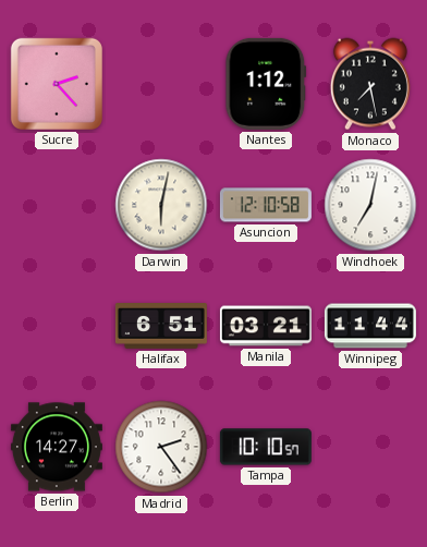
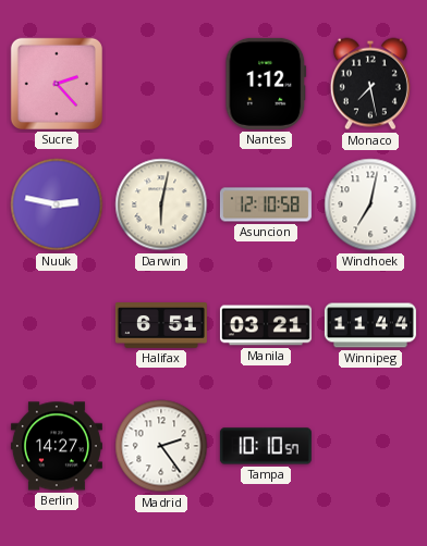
Nuuk: none -> 2:47
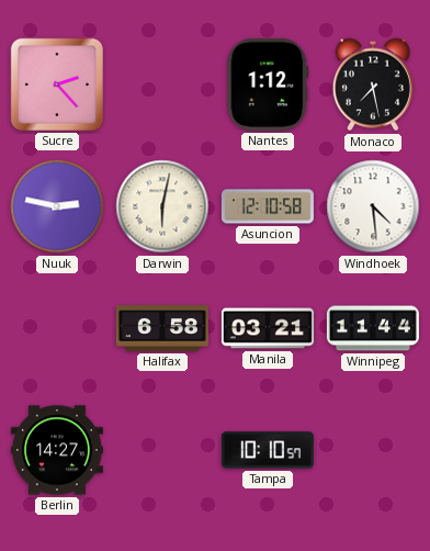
Windhoek: 7:02 -> 4:29
Halifax: 6:51 -> 6:58
Madrid: 2:24 -> none
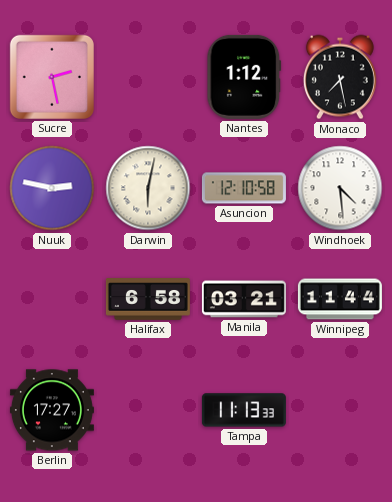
Sucre: 2:23 -> 2:28
Berlin: 14:27 -> 17:27
Tampa: 10:10 -> 11:13
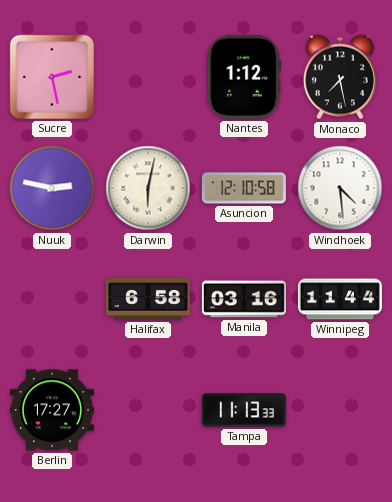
Manila: 03:21 -> 03:16
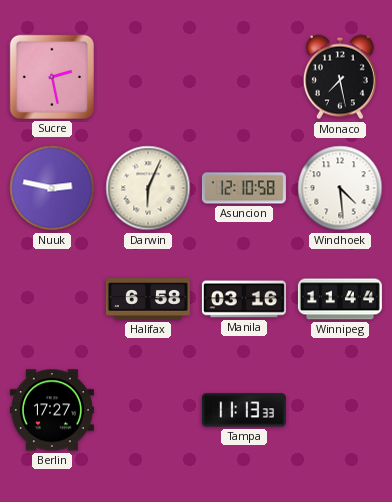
Nantes: 1:12 -> none
Darwin: 6:02 -> 6:04
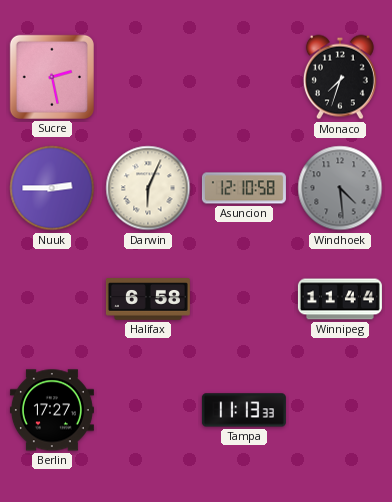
Monaco: 7:28 -> 7:33
Nuuk: 2:47 -> 2:45
Windhoek dial: white -> grey
Manila: 03:16 -> none
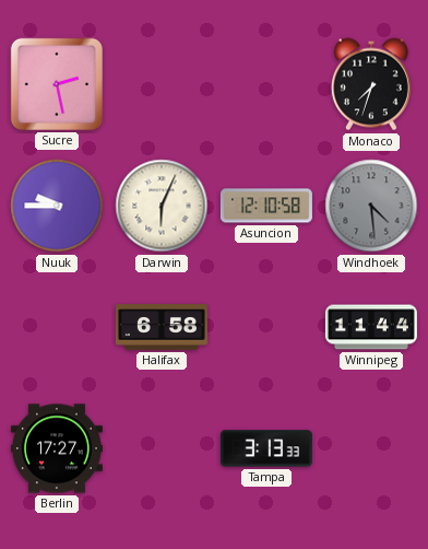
Nuuk: 2:45 -> 9:45
Tampa: 11:13 -> 3:13
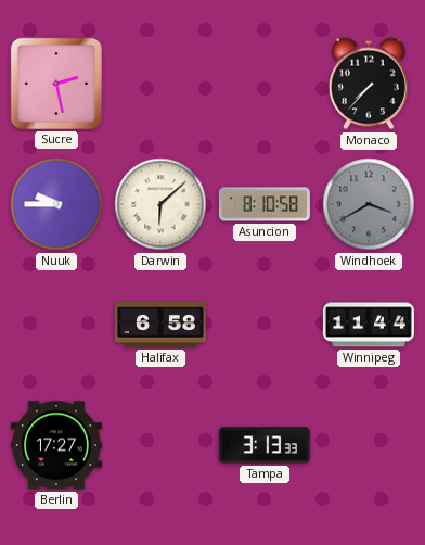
Monaco: 7:33 -> 7:37
Darwin: 6:04 -> 6:08
Asuncion: 12:10 -> 8:10
Windhoek: 4:29 -> 3:40
